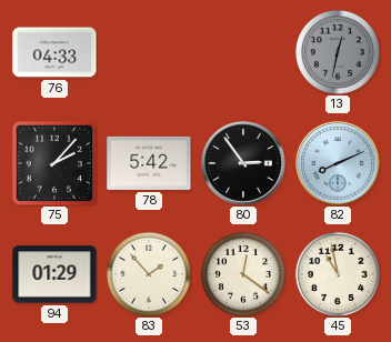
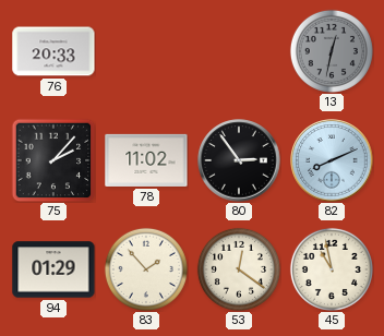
76: 04:33 -> 20:33
78: 5:42 -> 11:02
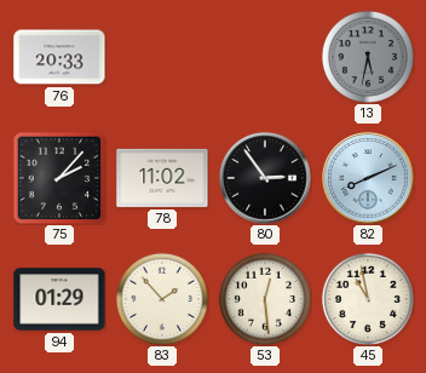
13: 12:32 -> 5:32
53: 12:21 -> 12:29
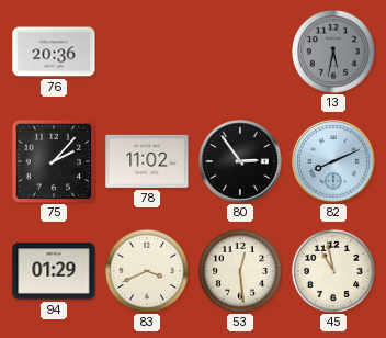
76: 20:33 -> 20:36
83: 1:53 -> 3:41
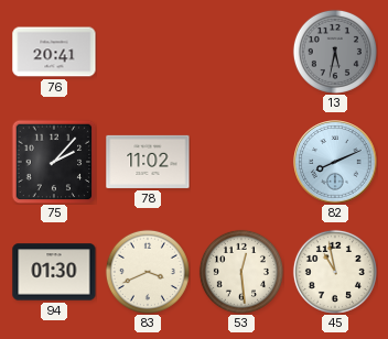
76: 20:36 -> 20:41
80: 2:54 -> none
94: 01:29 -> 01:30
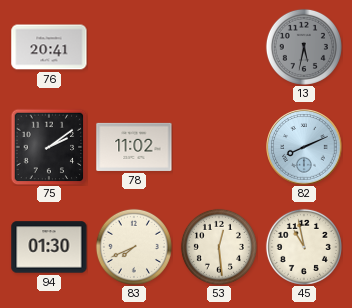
75: 2:07 -> 2:09
83: 3:41 -> 7:41
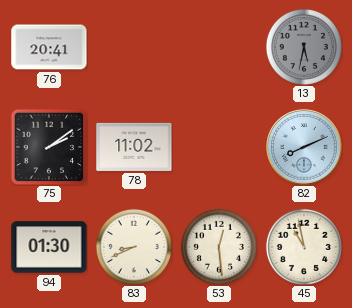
83: 7:41 -> 8:41
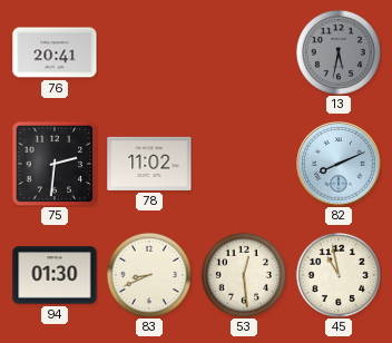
75: 2:09 -> 2:31
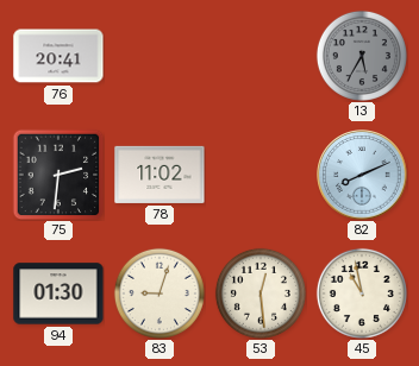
13: 5:32 -> 5:35
83: 8:41 -> 9:03
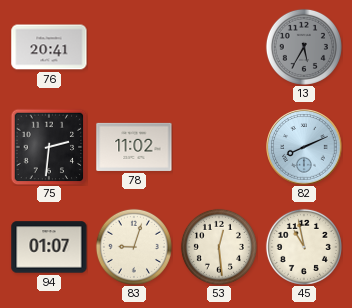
94: 01:30 -> 01:07
